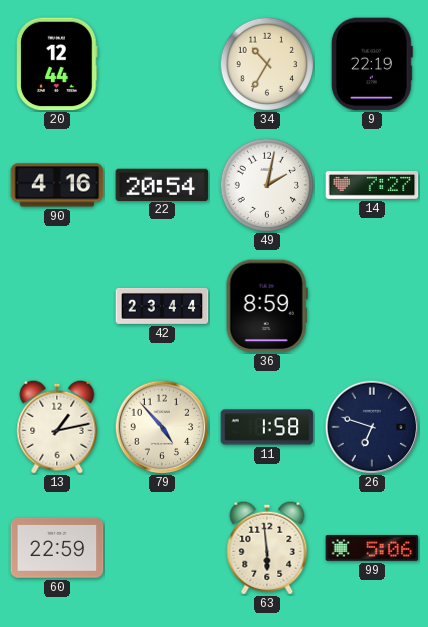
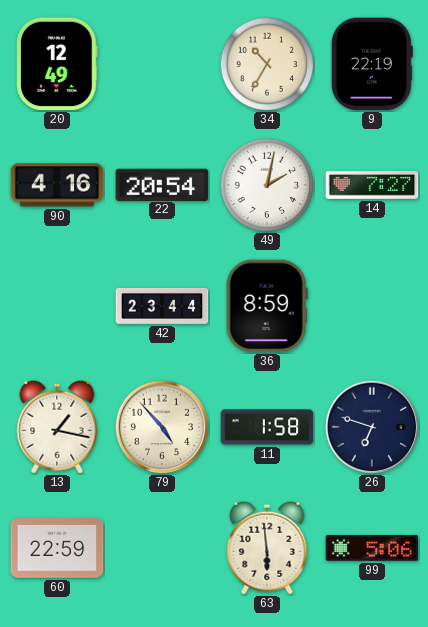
20: 12:44 -> 12:49
13: 1:13 -> 1:17
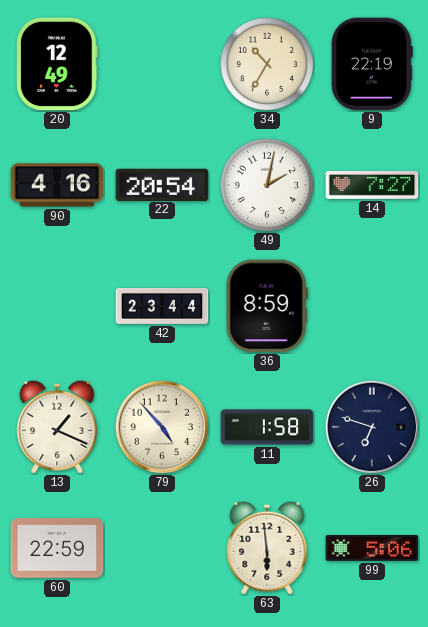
13: 1:17 -> 1:19
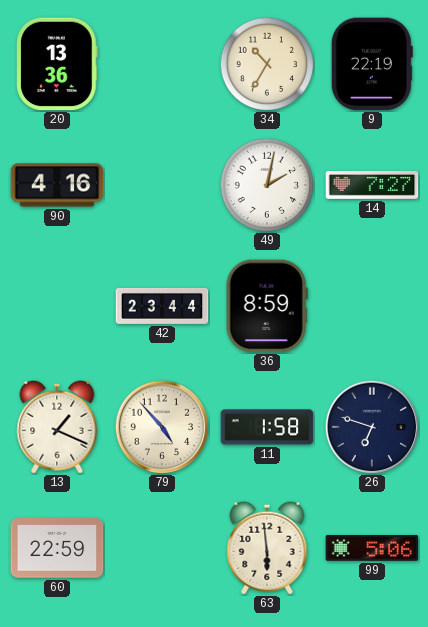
20: 12:49 -> 13:36
22: 20:54 -> none
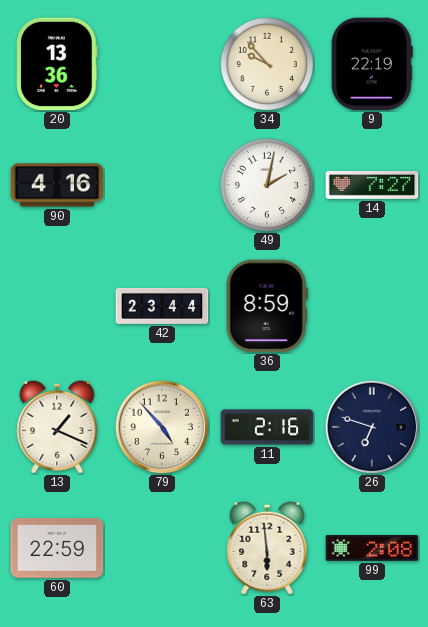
34: 10:35 -> 9:53
11: 1:58 -> 2:16
99: 5:06 -> 2:08
